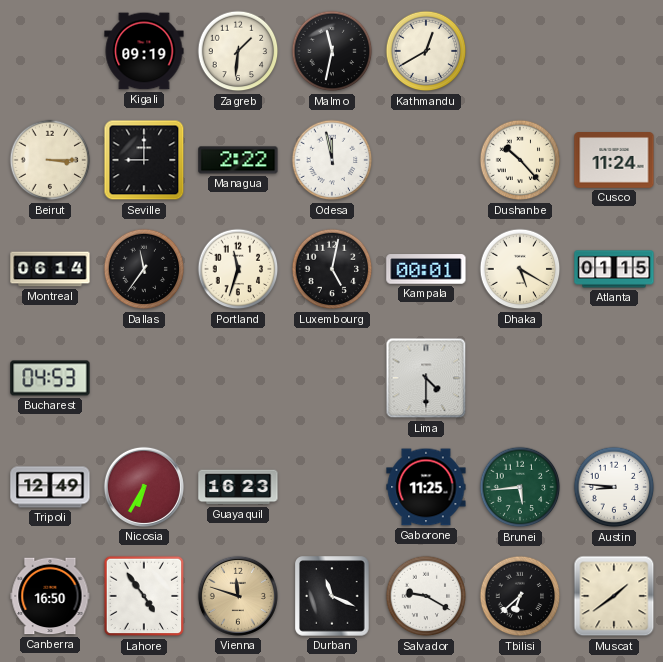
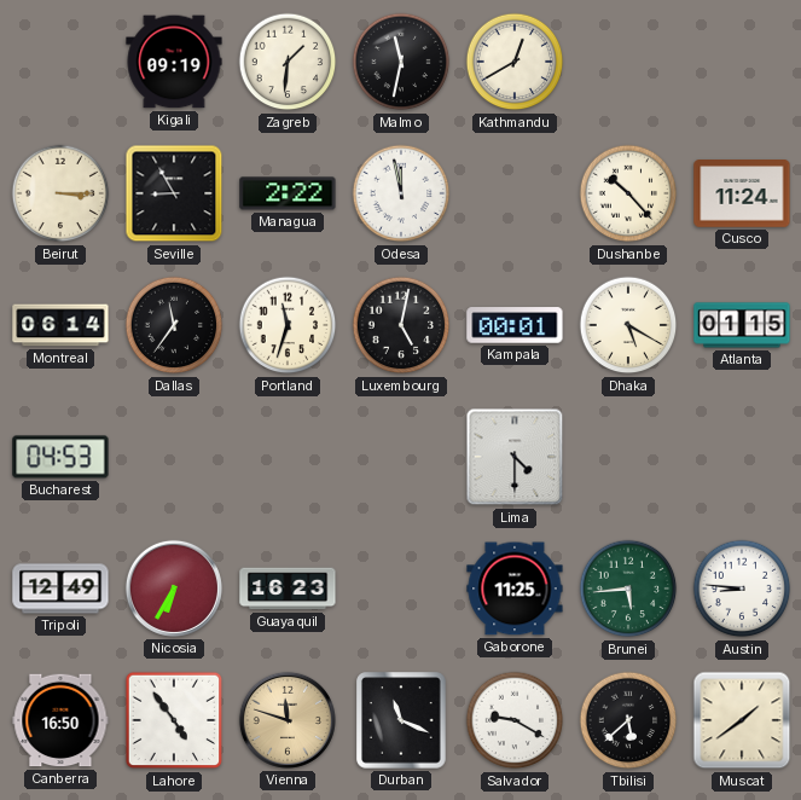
Seville: 9:00 -> 8:55
Tbilisi: 6:38 -> 5:38
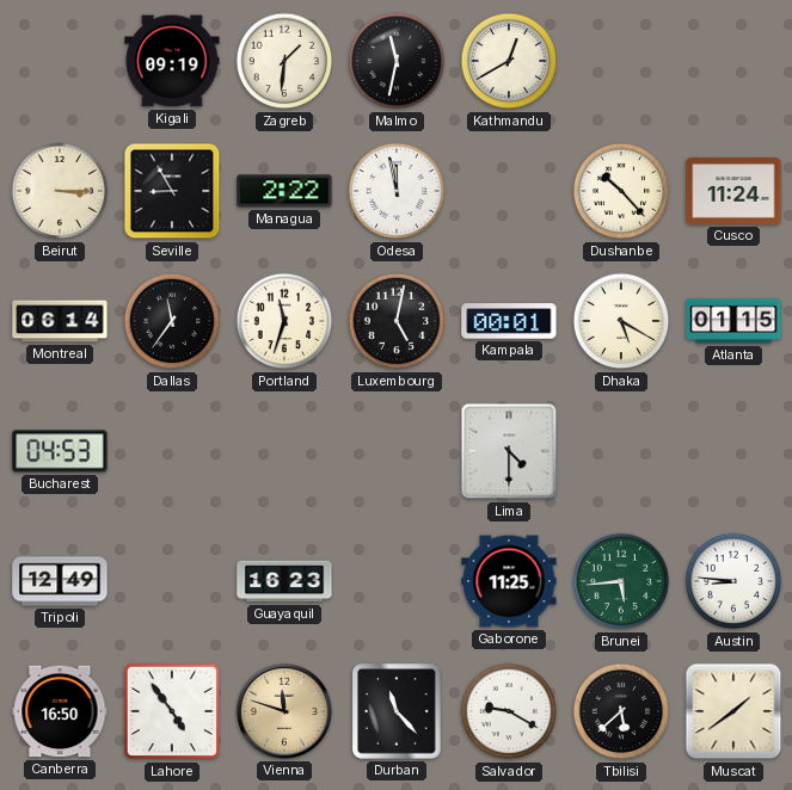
Nicosia: 6:35 -> none
Durban: 11:19 -> 11:23
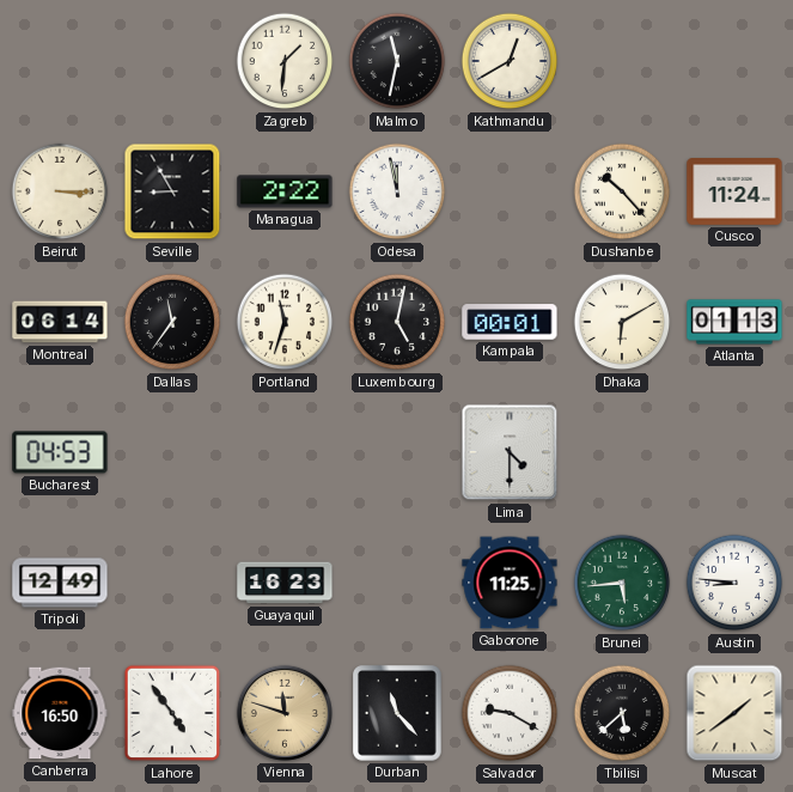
Kigali: 09:19 -> none
Dhaka: 5:20 -> 6:10
Atlanta: 01:15 -> 01:13
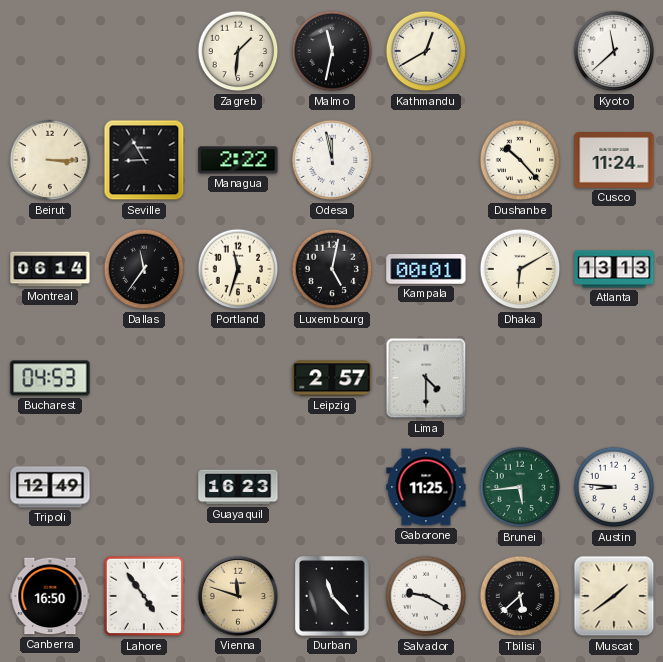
Kyoto: none -> 11:38
Atlanta: 01:13 -> 13:13
Leipzig: none -> 2:57
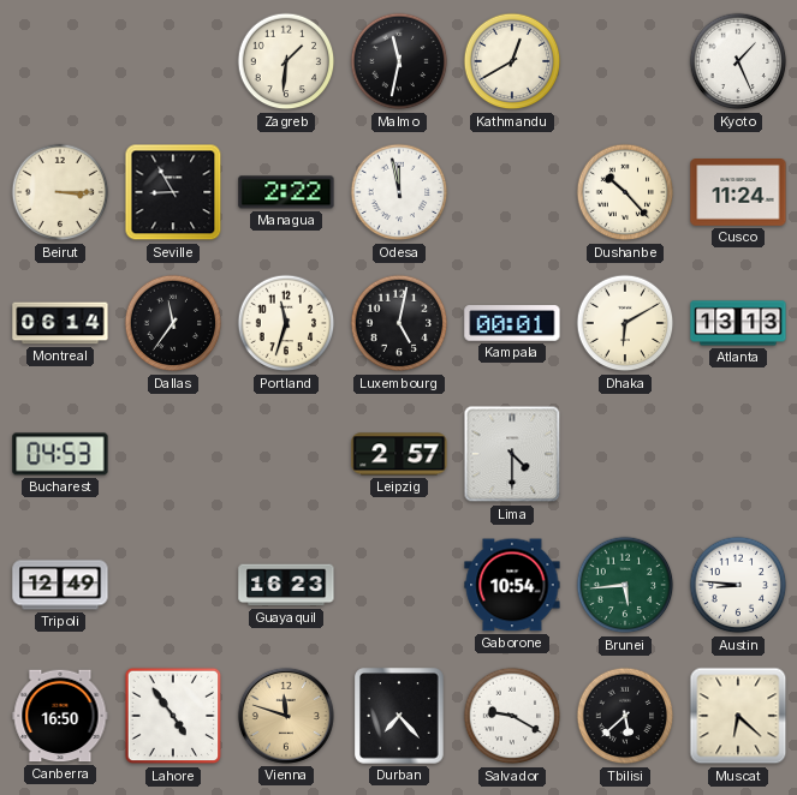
Kyoto: 11:38 -> 1:26
Gaborone: 11:25 -> 10:54
Durban: 11:23 -> 7:23
Muscat: 1:39 -> 6:22
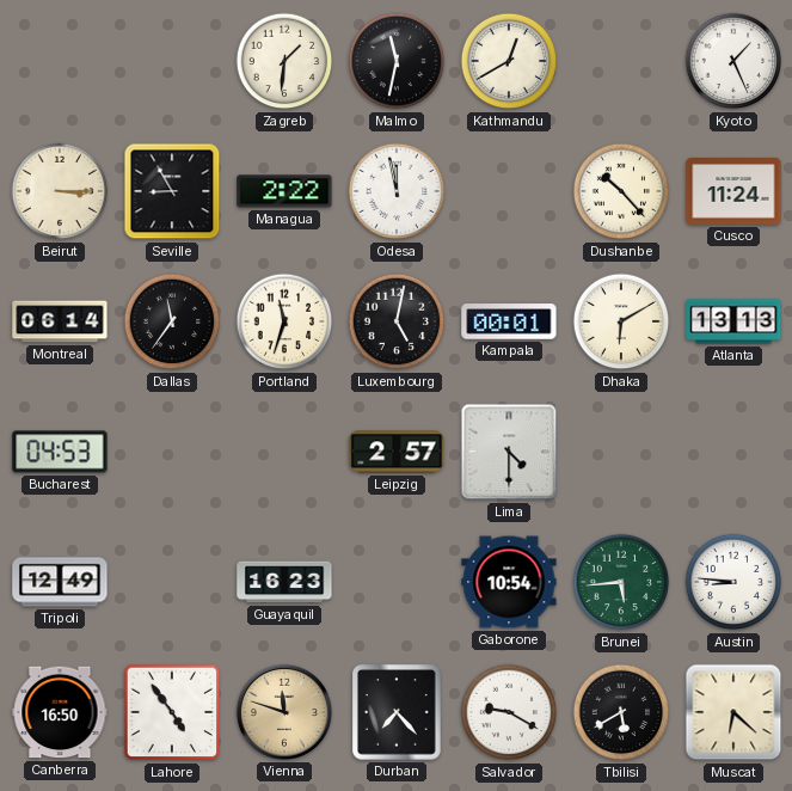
Tbilisi: 5:38 -> 5:40
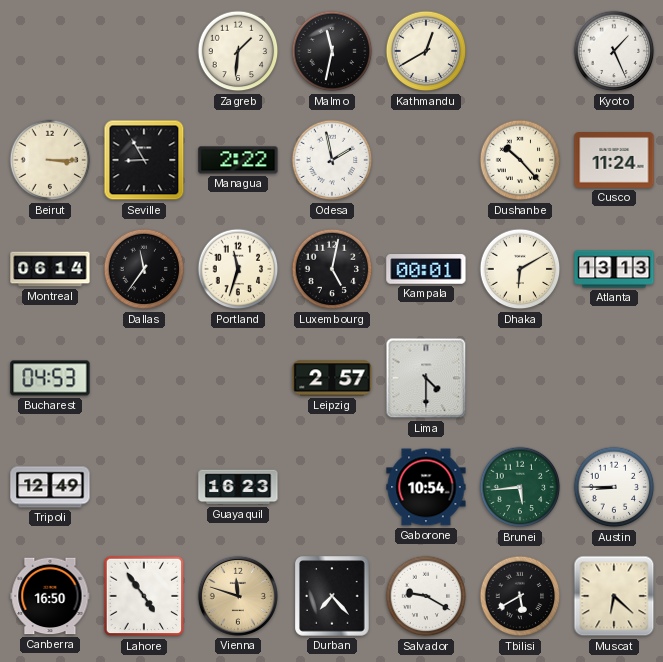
Odesa: 11:58 -> 1:58
Austin: 8:46 -> 8:45
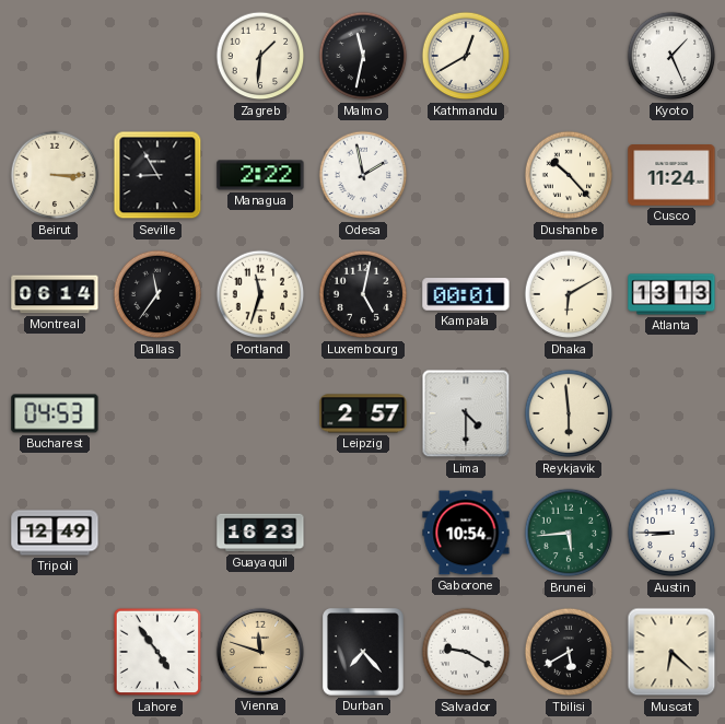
Reykjavik: none -> 5:59
Canberra: 16:50 -> none
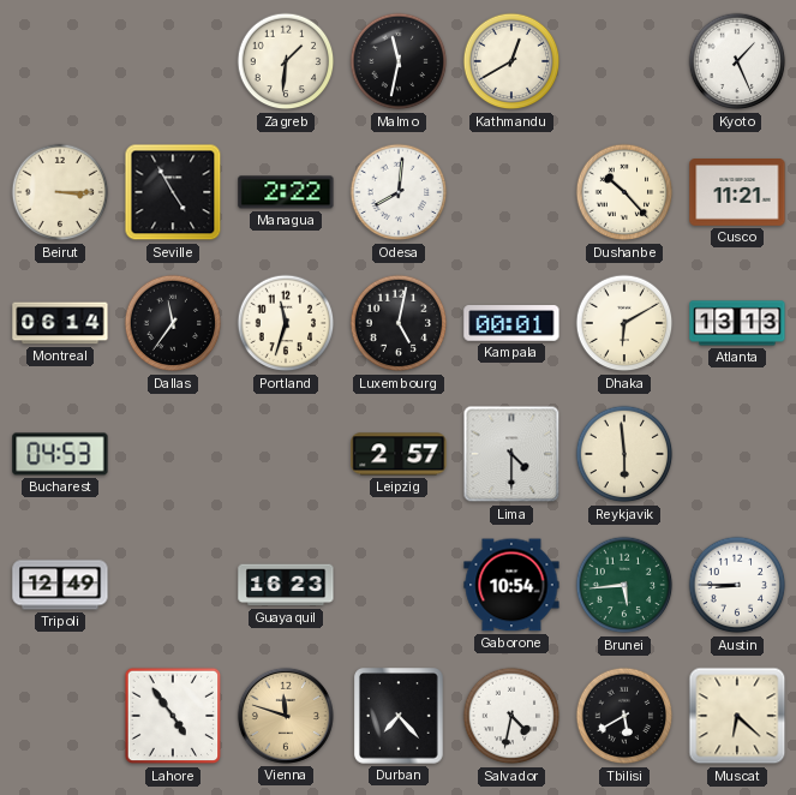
Seville: 8:55 -> 4:55
Odesa: 1:58 -> 8:01
Cusco: 11:24 -> 11:21
Salvador: 9:20 -> 4:32
